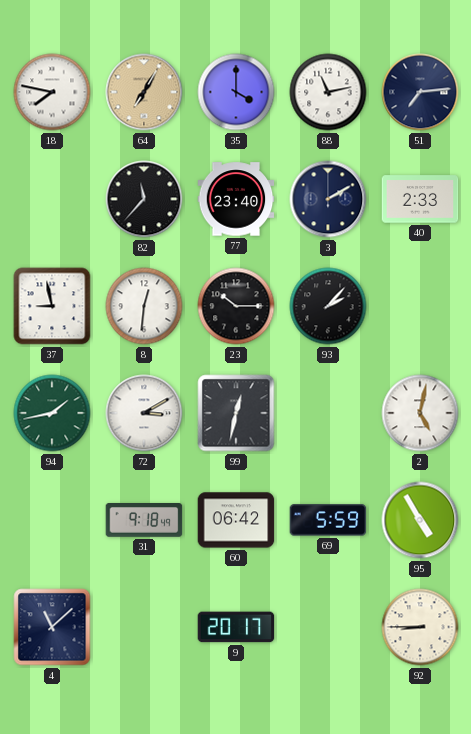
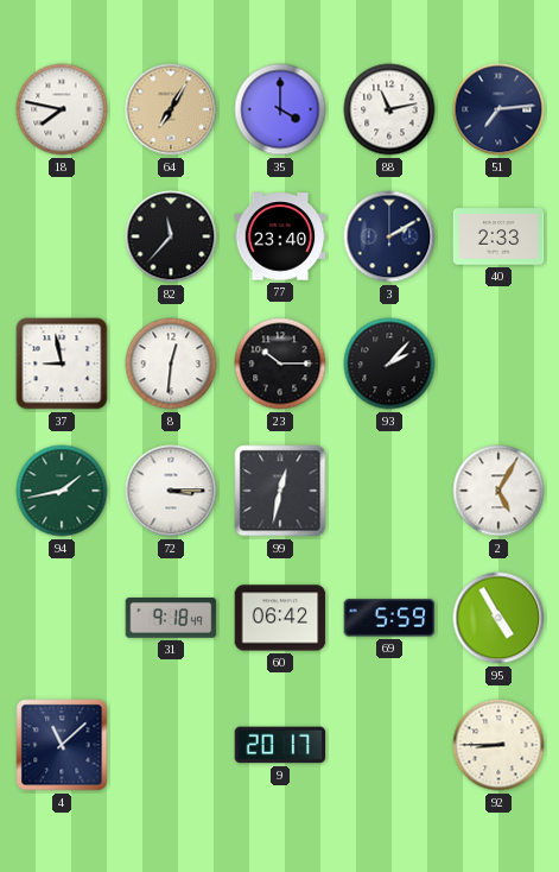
72: 3:10 -> 3:15
2: 5:02 -> 5:05
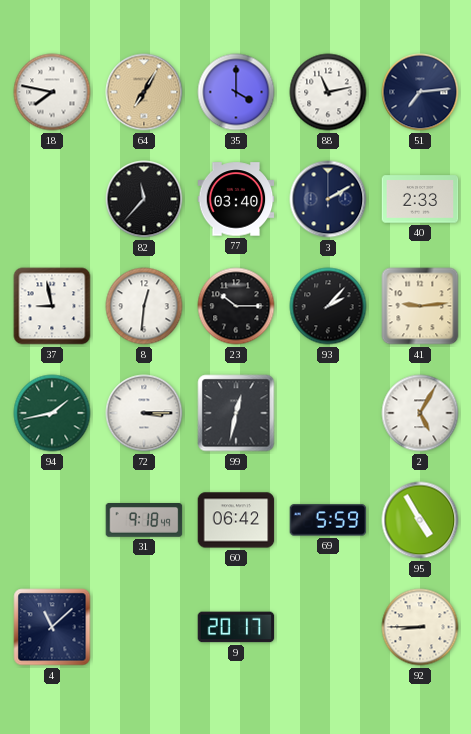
77: 23:40 -> 03:40
41: none -> 9:14
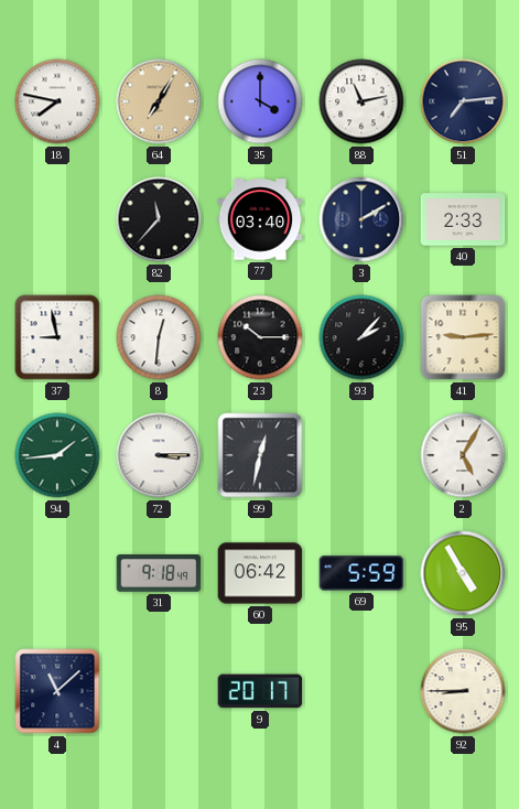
94: 1:43 -> 1:44
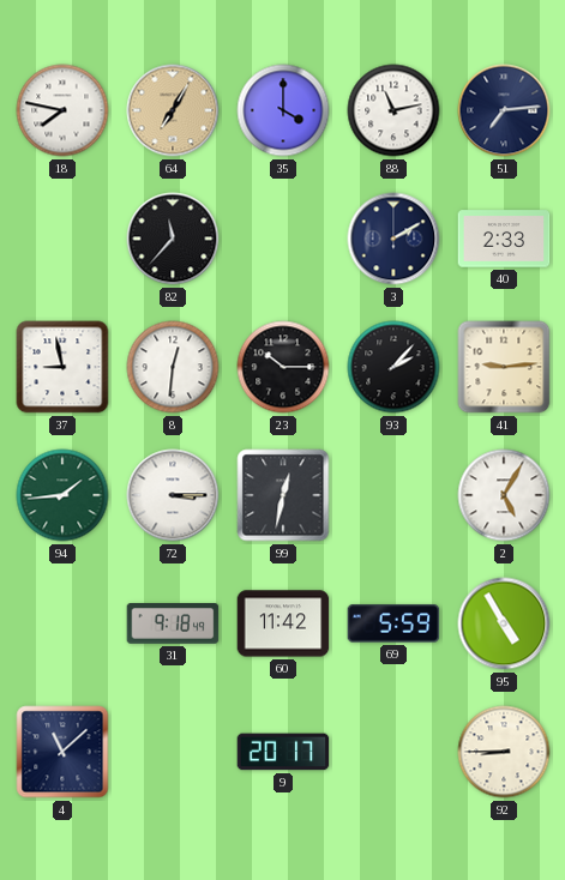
77: 03:40 -> none
60: 06:42 -> 11:42
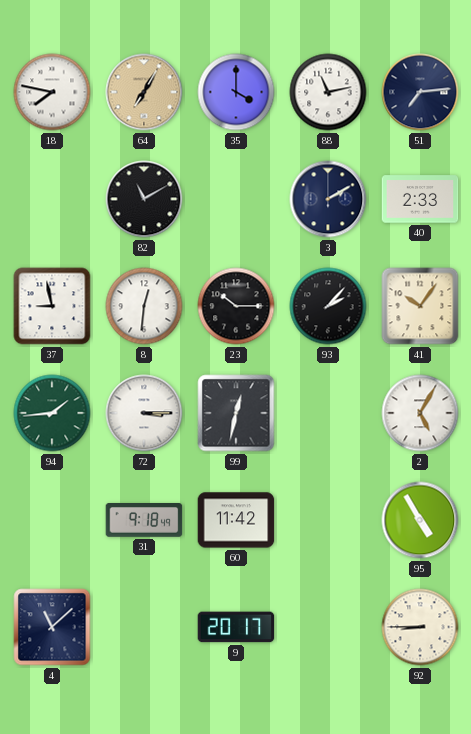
82: 11:37 -> 11:10
41: 9:14 -> 10:06
69: 5:59 -> none
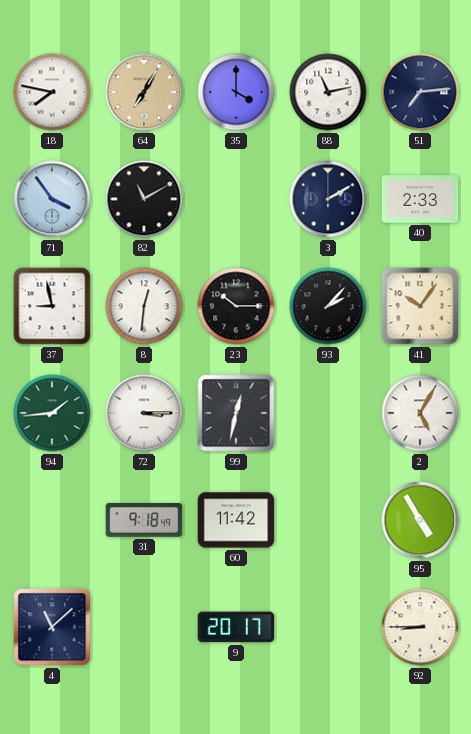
71: none -> 3:54
